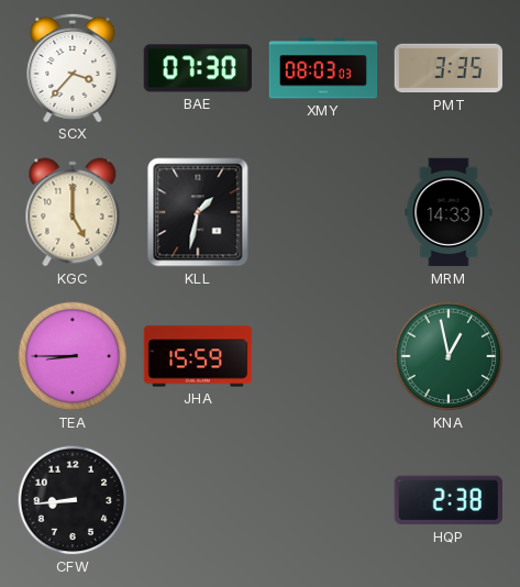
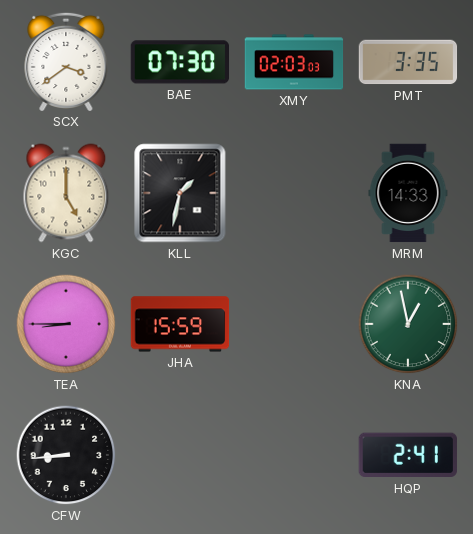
SCX: 3:37 -> 3:39
XMY: 08:03 -> 02:03
HQP: 2:38 -> 2:41
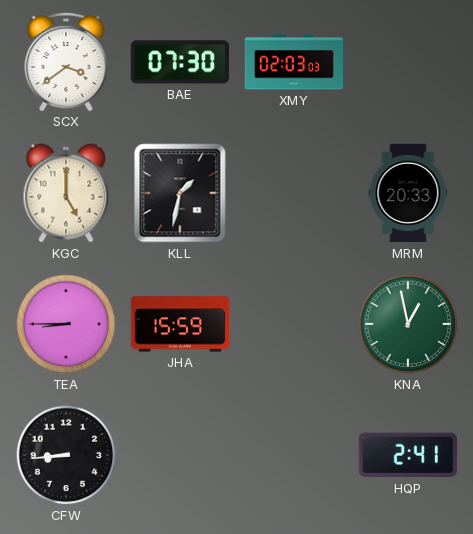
PMT: 3:35 -> none
MRM: 14:33 -> 20:33
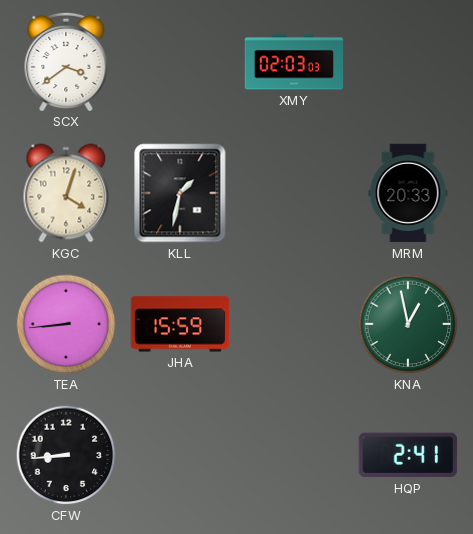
BAE: 07:30 -> none
KGC: 5:00 -> 4:03
TEA: 8:45 -> 8:44
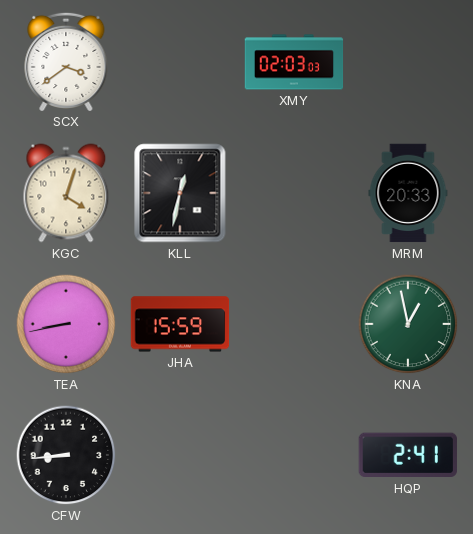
KLL: 1:32 -> 12:32
TEA: 8:44 -> 8:43
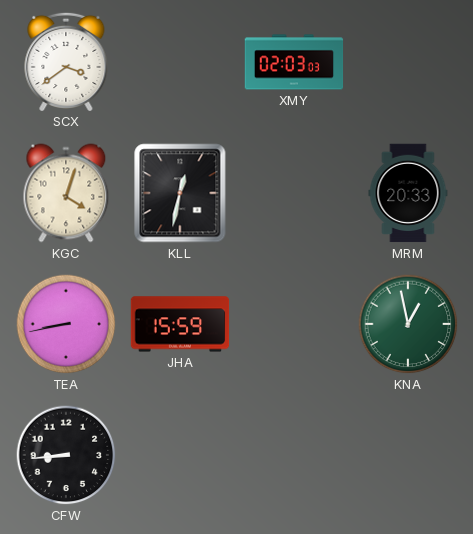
HQP: 2:41 -> none
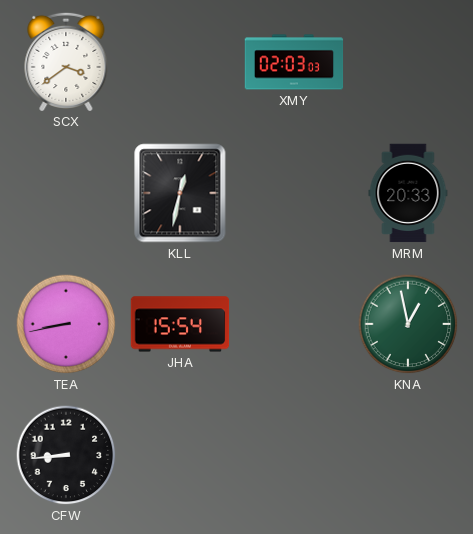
KGC: 4:03 -> none
JHA: 15:59 -> 15:54
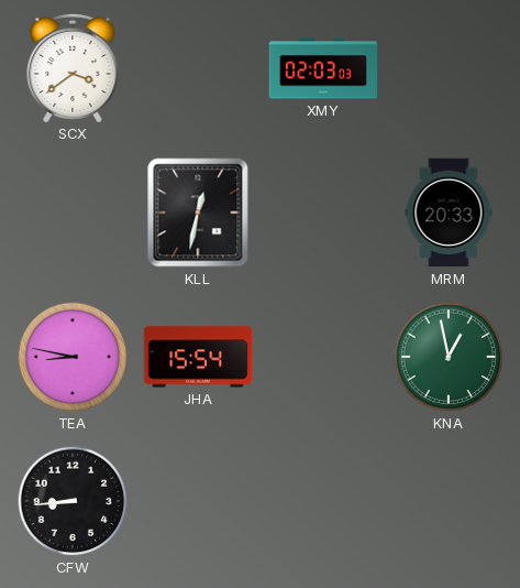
TEA: 8:43 -> 8:47
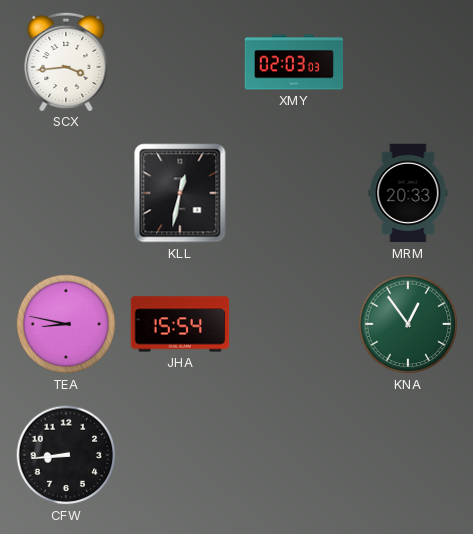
SCX: 3:39 -> 3:44
KNA: 12:58 -> 12:54
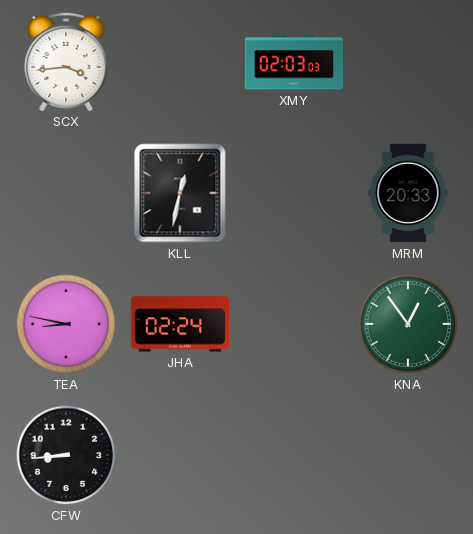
JHA: 15:54 -> 02:24
